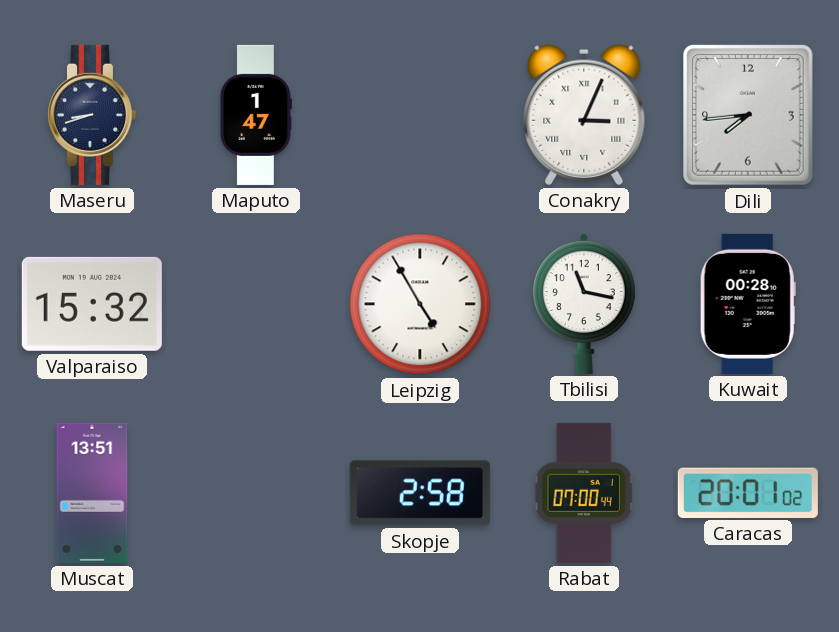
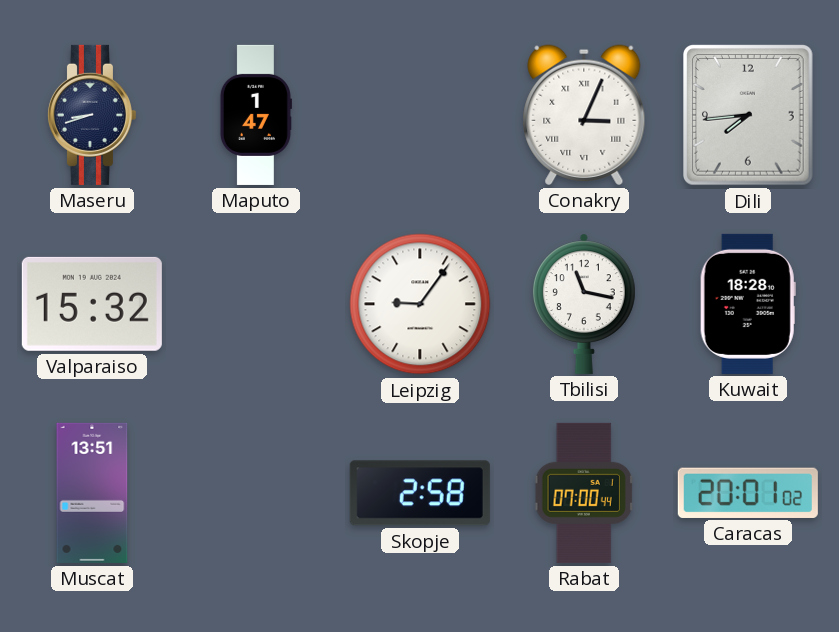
Leipzig: 4:55 -> 9:06
Kuwait: 00:28 -> 18:28
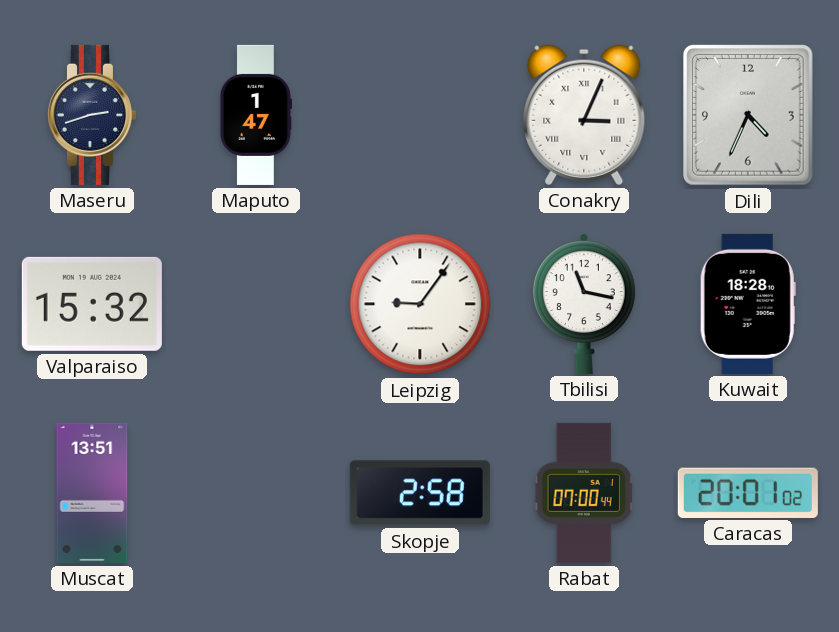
Maseru: 8:42 -> 2:42
Dili: 7:44 -> 4:34
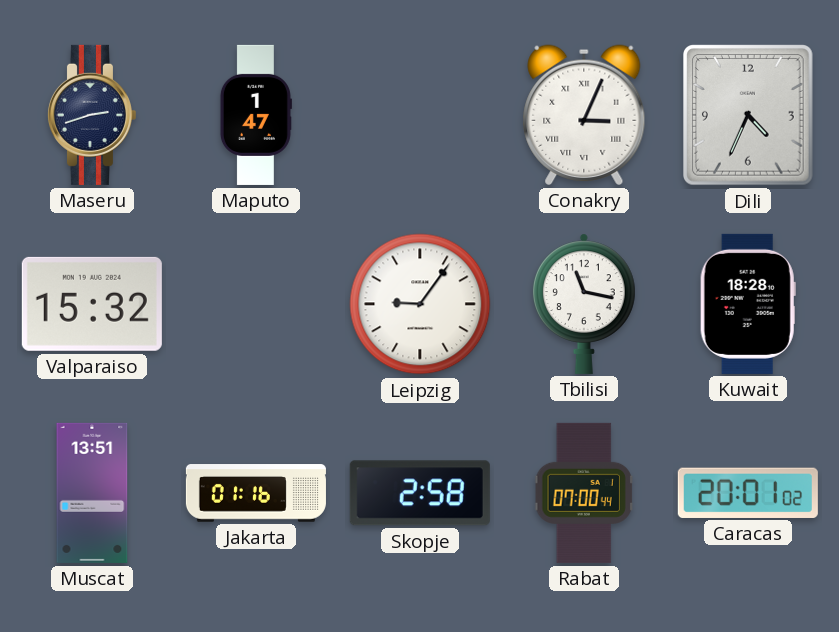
Jakarta: none -> 01:16
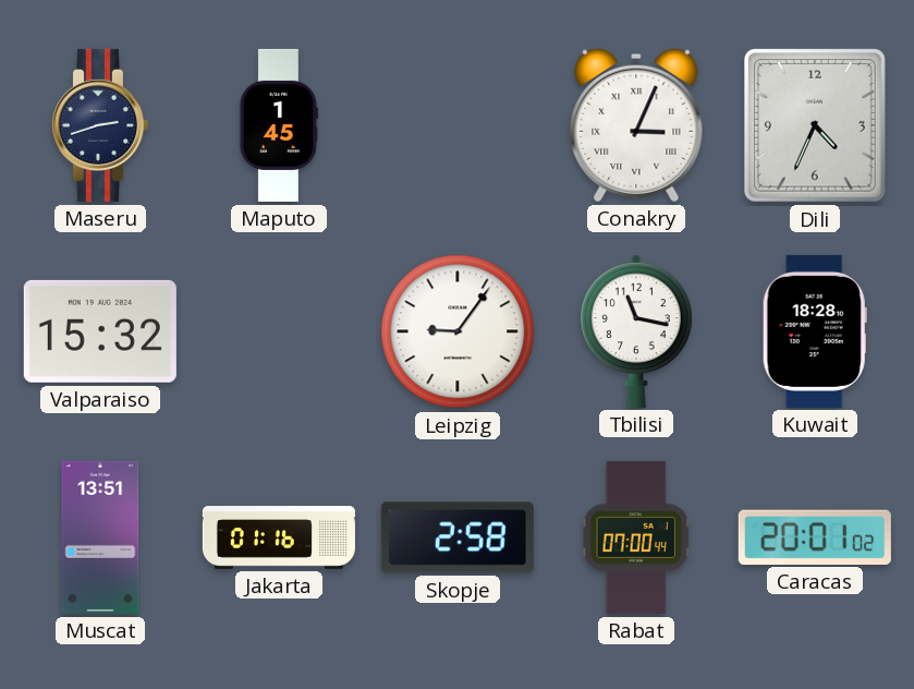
Maputo: 1:47 -> 1:45
